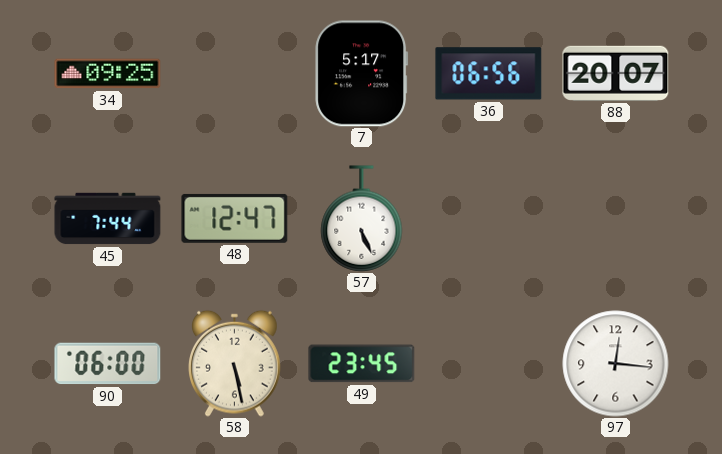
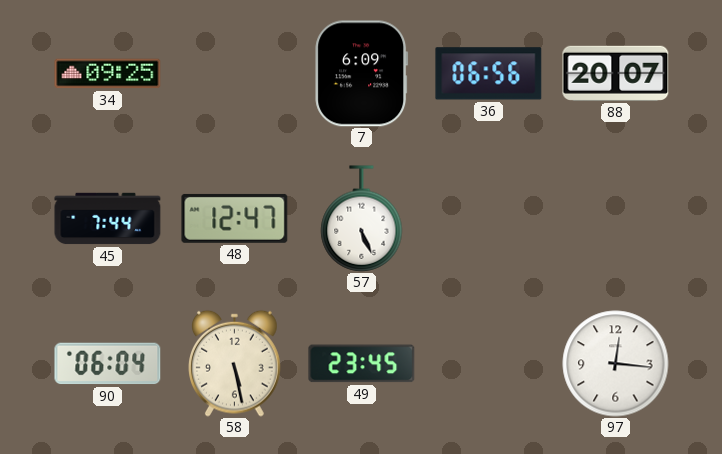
7: 5:17 -> 6:09
90: 06:00 -> 06:04
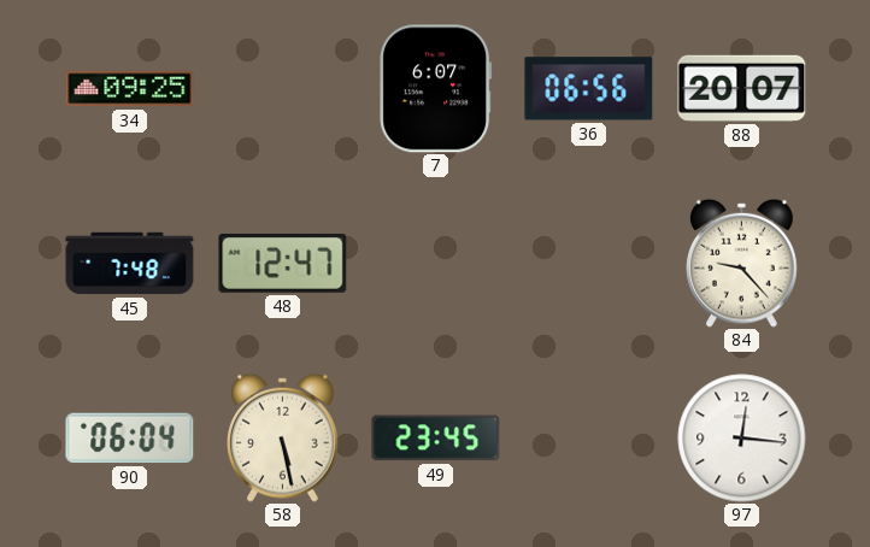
7: 6:09 -> 6:07
45: 7:44 -> 7:48
57: 5:26 -> none
84: none -> 9:23
